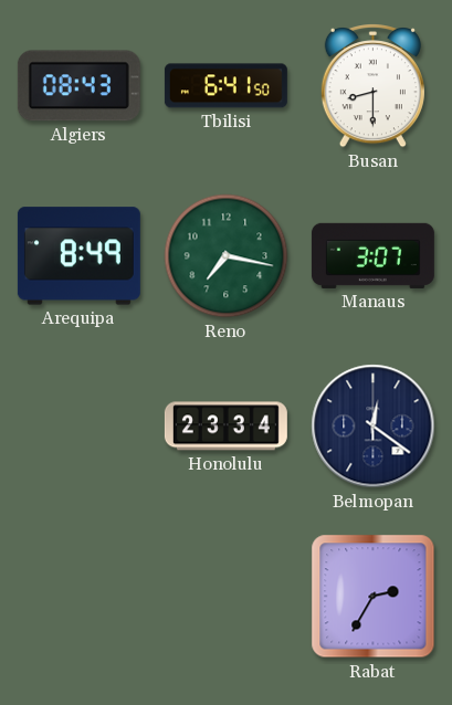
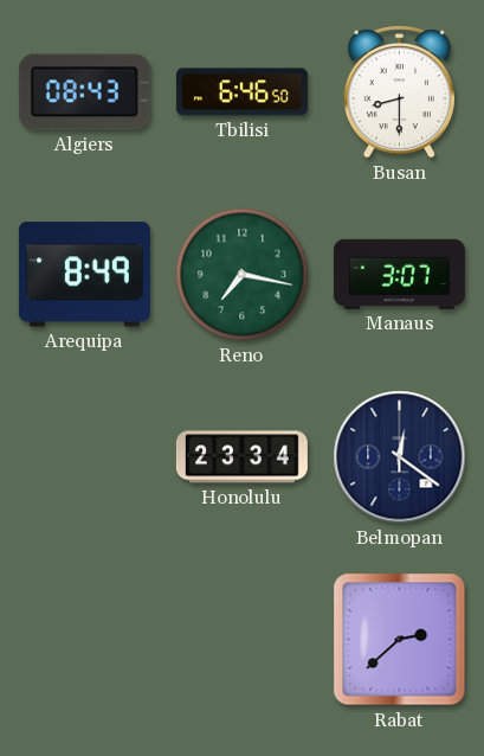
Tbilisi: 6:41 -> 6:46
Rabat: 2:35 -> 2:38
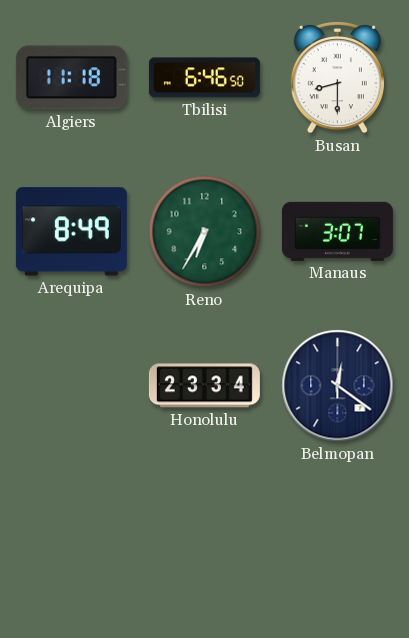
Algiers: 08:43 -> 11:18
Reno: 7:17 -> 6:35
Rabat: 2:38 -> none
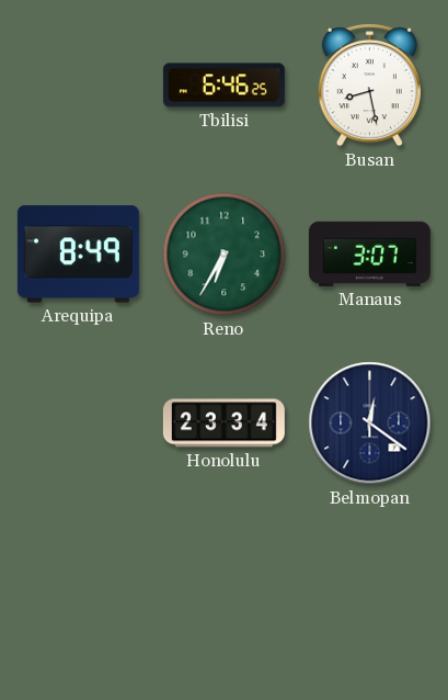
Algiers: 11:18 -> none
Tbilisi: 6:46:50 -> 6:46:25
Busan: 8:30 -> 8:28
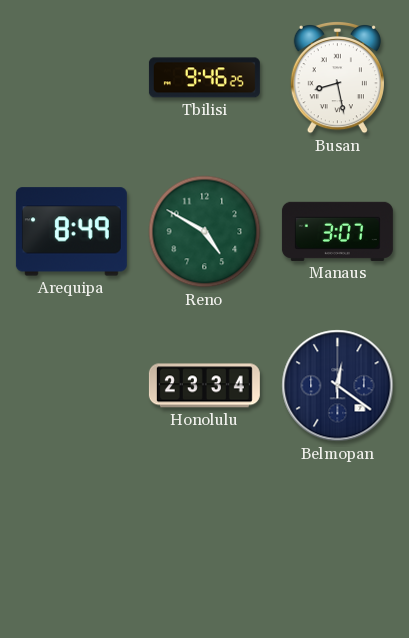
Tbilisi: 6:46 -> 9:46
Reno: 6:35 -> 4:50
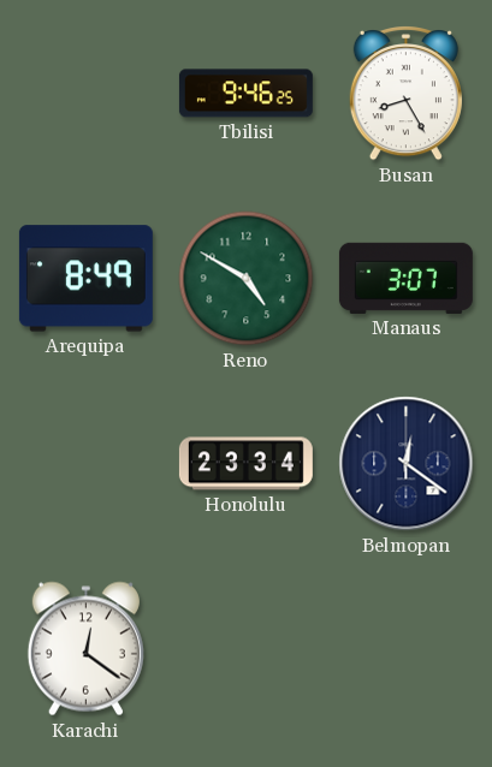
Busan: 8:28 -> 8:25
Karachi: none -> 12:21
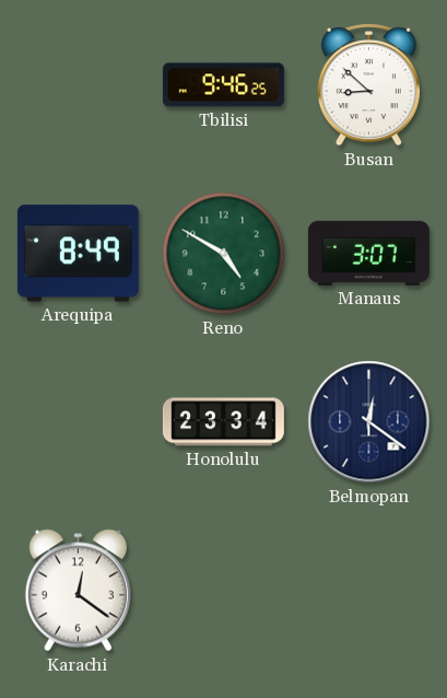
Busan: 8:25 -> 8:52
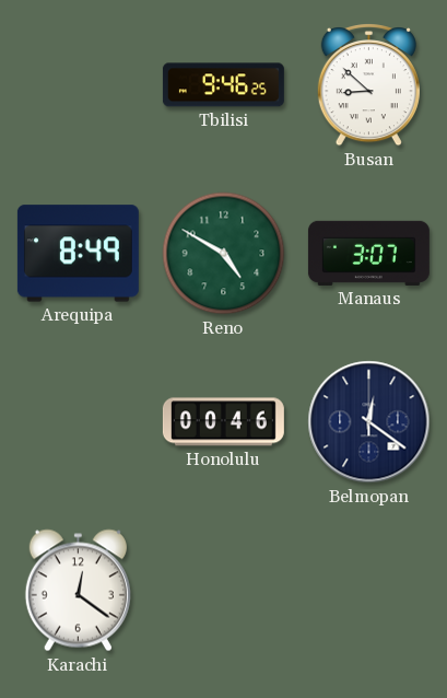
Honolulu: 23:34 -> 00:46
